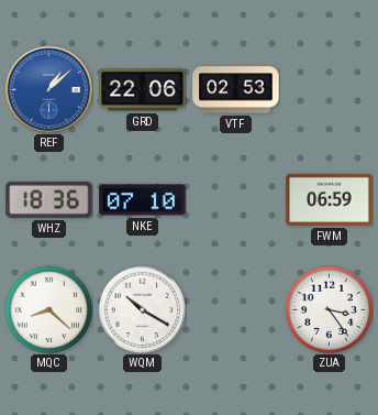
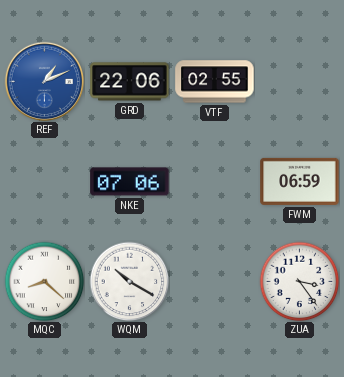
REF: 1:08 -> 1:11
VTF: 02:53 -> 02:55
WHZ: 18:36 -> none
NKE: 07:10 -> 07:06
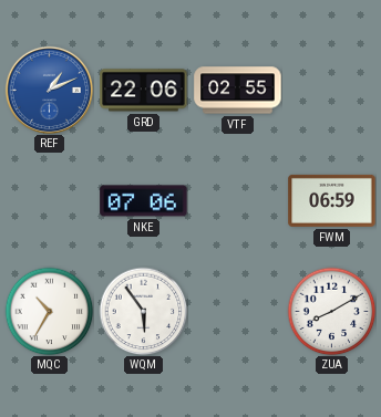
MQC: 8:22 -> 10:35
WQM: 10:20 -> 5:54
ZUA: 3:24 -> 8:10
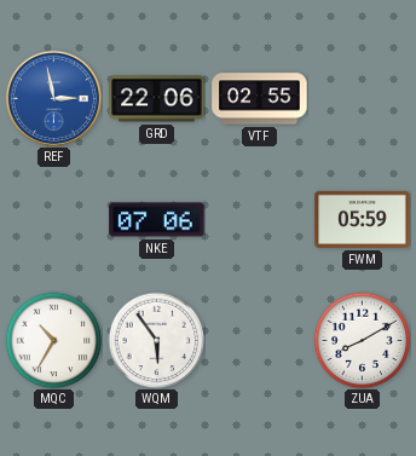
REF: 1:11 -> 2:58
FWM: 06:59 -> 05:59
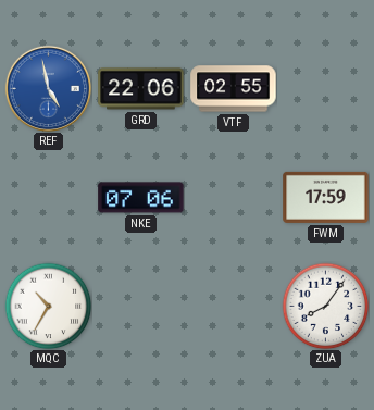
REF: 2:58 -> 4:58
FWM: 05:59 -> 17:59
WQM: 5:54 -> none
ZUA: 8:10 -> 8:06
